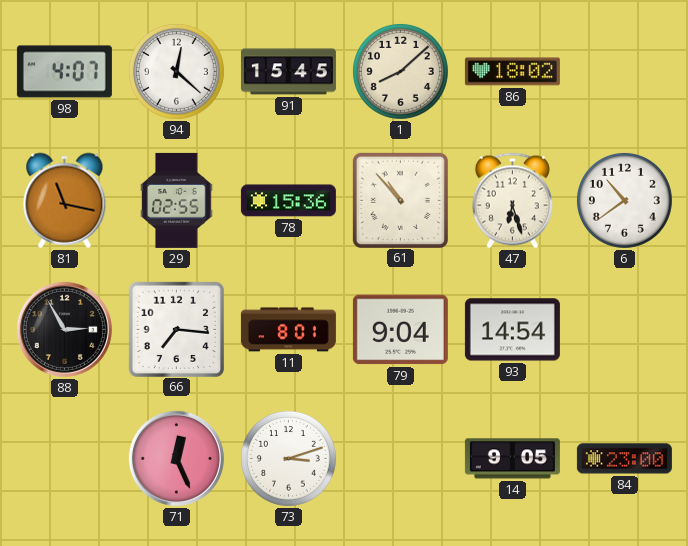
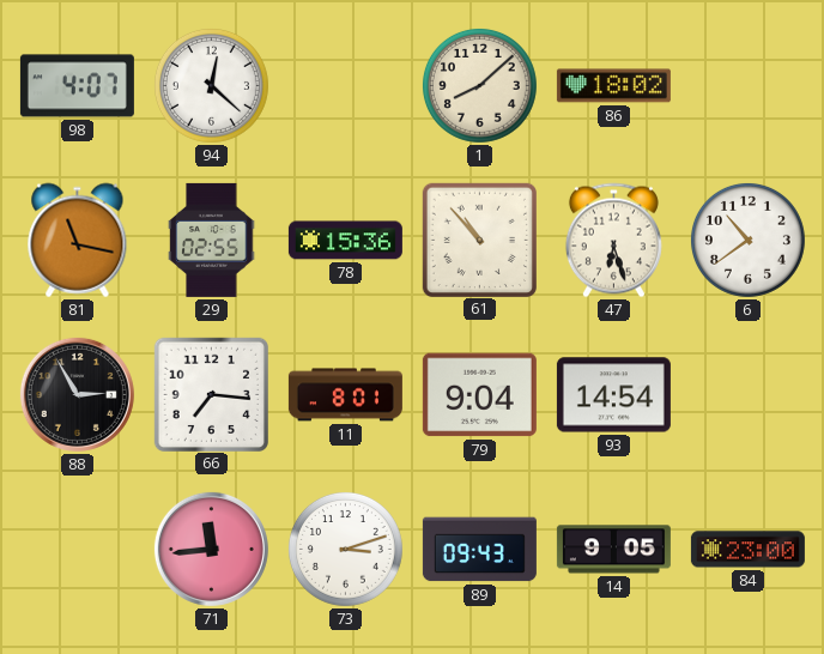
91: 15:45 -> none
71: 12:26 -> 11:44
89: none -> 09:43
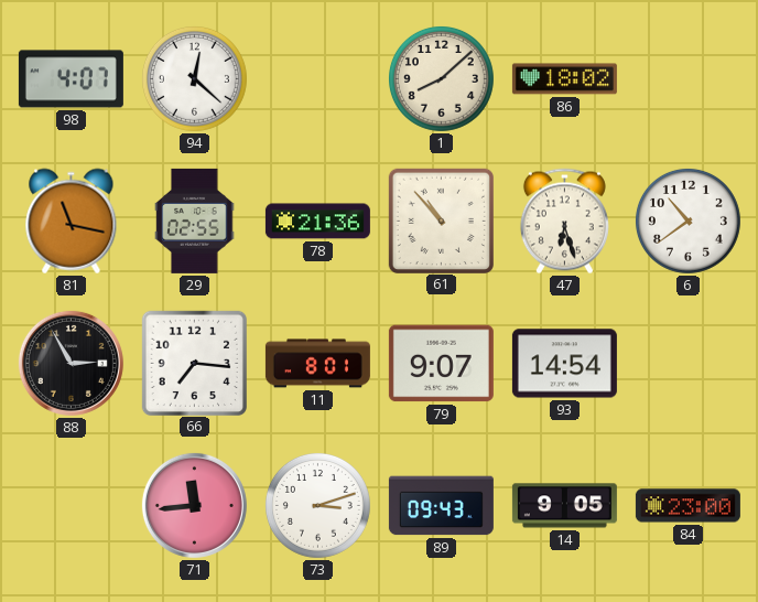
78: 15:36 -> 21:36
79: 9:04 -> 9:07
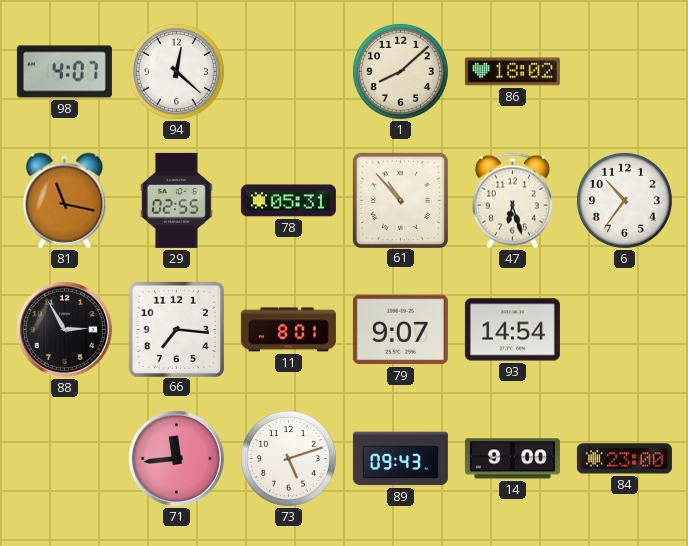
78: 21:36 -> 05:31
6: 10:39 -> 10:36
73: 3:12 -> 5:12
14: 9:05 -> 9:00
